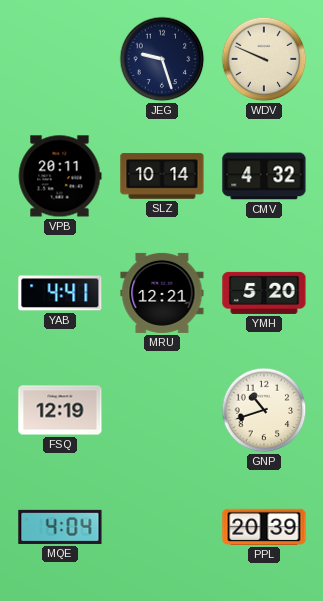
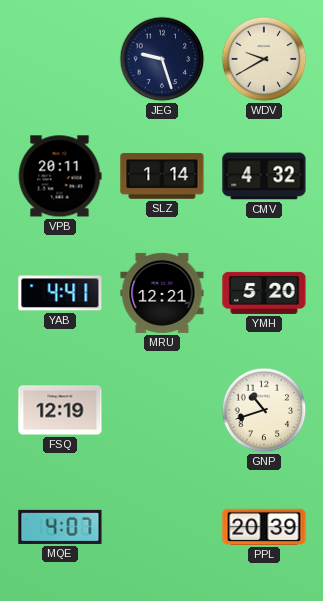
WDV: 9:49 -> 9:40
SLZ: 10:14 -> 1:14
MQE: 4:04 -> 4:07
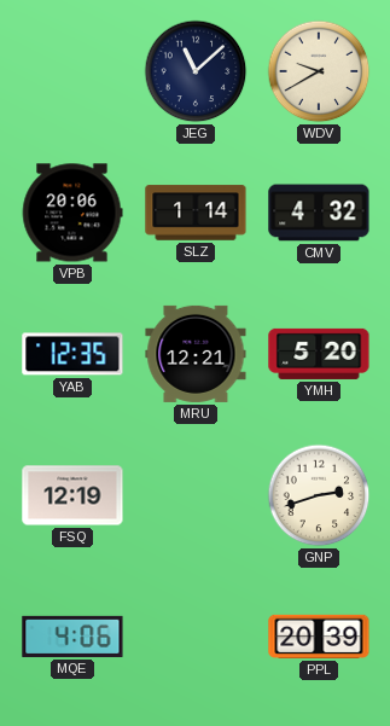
JEG: 9:27 -> 11:08
VPB: 20:11 -> 20:06
YAB: 4:41 -> 12:35
GNP: 10:42 -> 2:42
MQE: 4:07 -> 4:06
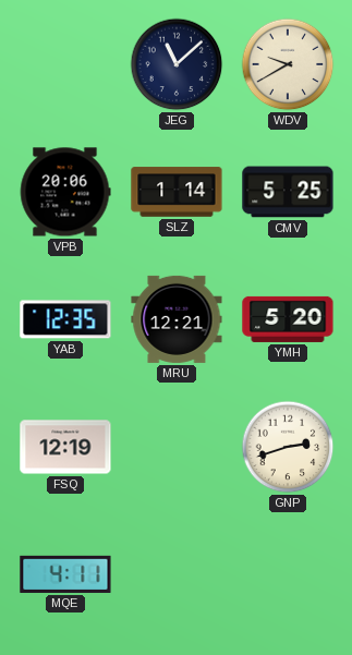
CMV: 4:32 -> 5:25
MQE: 4:06 -> 4:11
PPL: 20:39 -> none
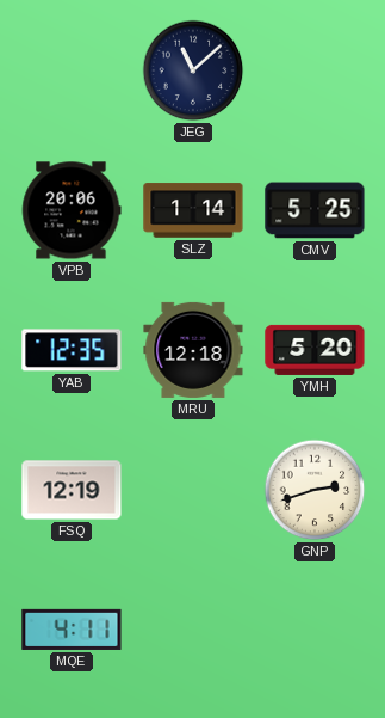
WDV: 9:40 -> none
MRU: 12:21 -> 12:18
